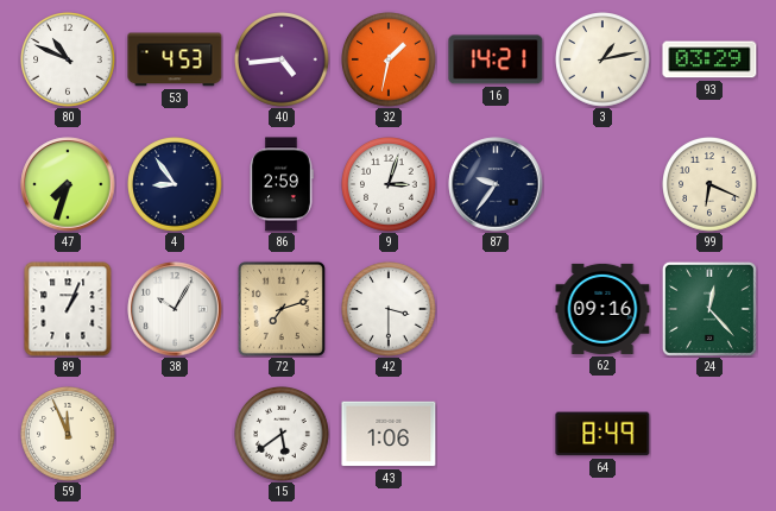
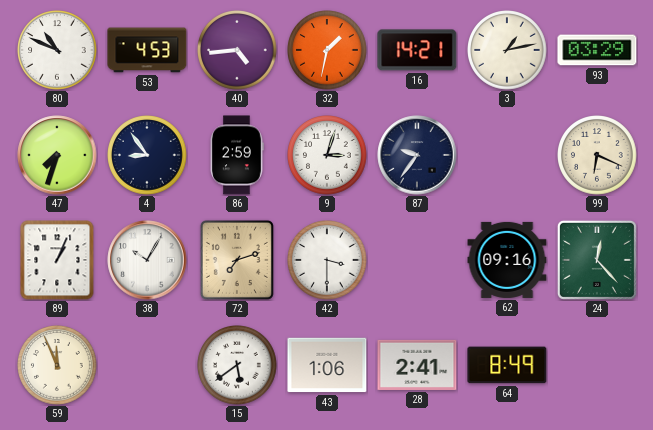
28: none -> 2:41
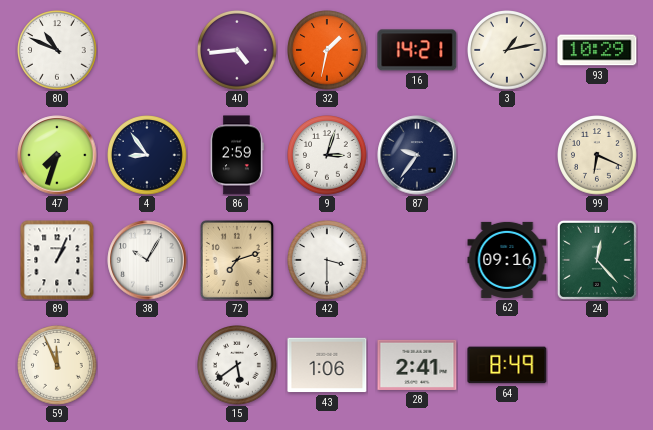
53: 4:53 -> none
93: 03:29 -> 10:29
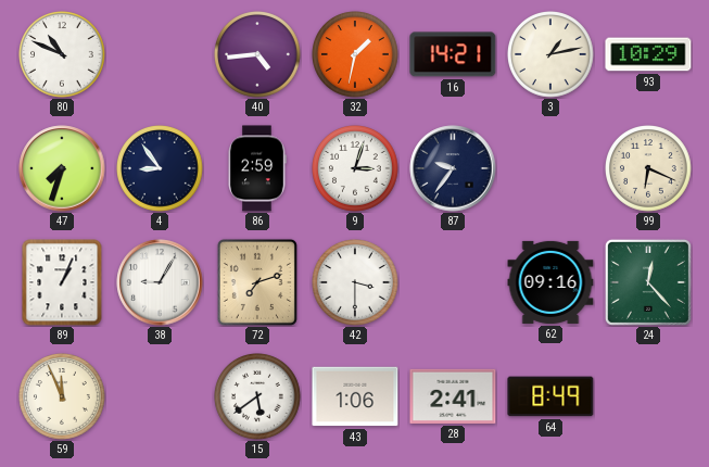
38: 10:05 -> 9:05
